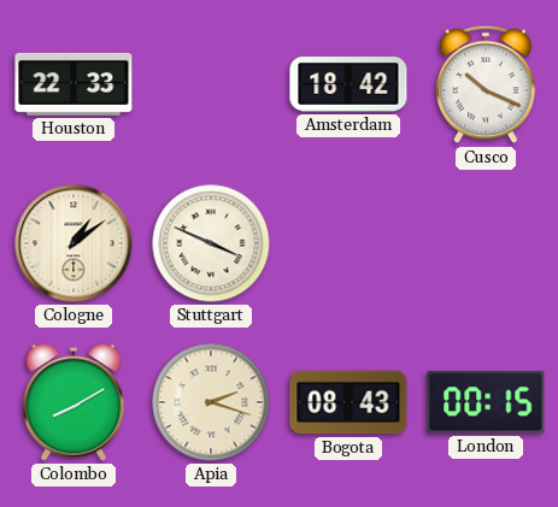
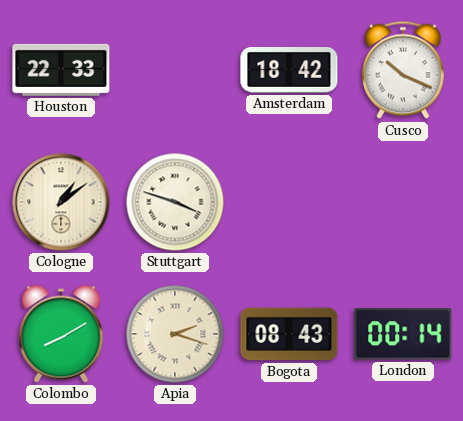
Stuttgart: 3:49 -> 3:48
London: 00:15 -> 00:14
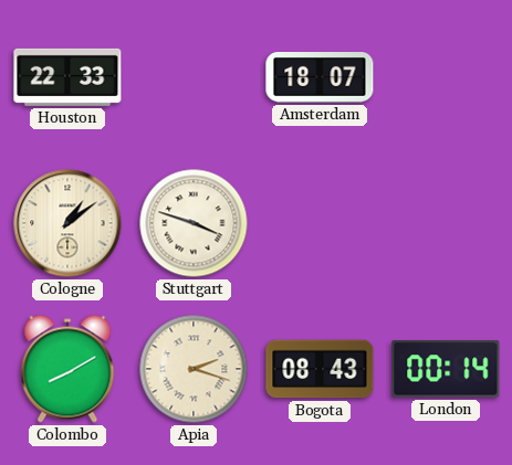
Amsterdam: 18:42 -> 18:07
Cusco: 10:19 -> none
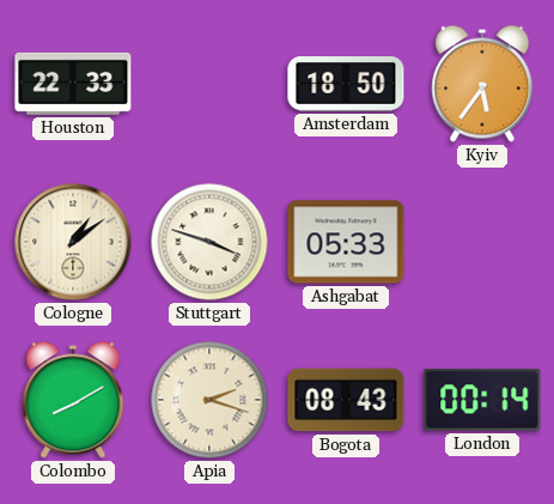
Amsterdam: 18:07 -> 18:50
Kyiv: none -> 5:36
Ashgabat: none -> 05:33
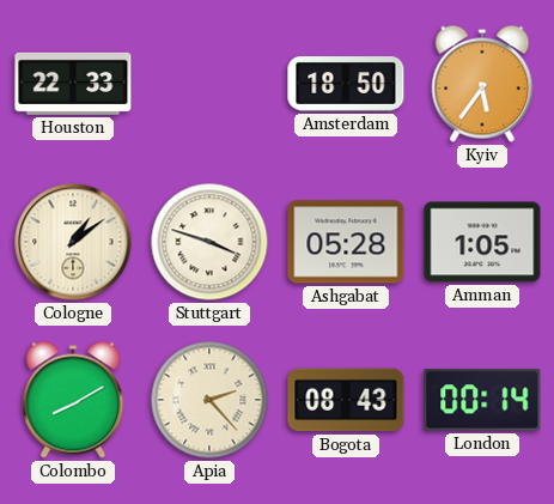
Ashgabat: 05:33 -> 05:28
Amman: none -> 1:05
Apia: 2:18 -> 2:23
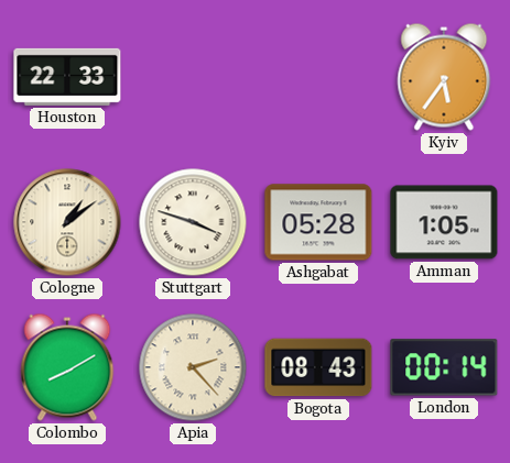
Amsterdam: 18:50 -> none
